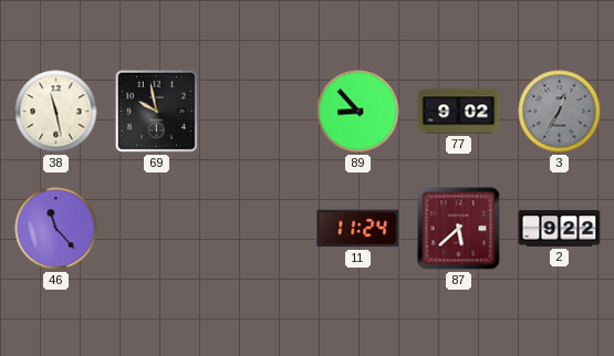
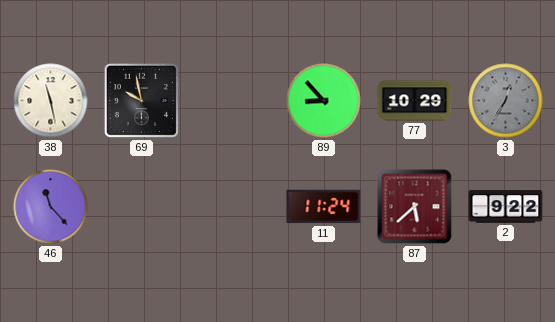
77: 9:02 -> 10:29
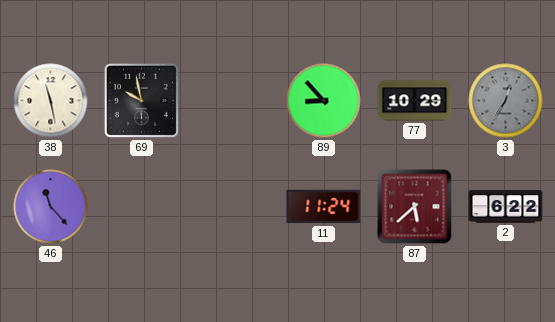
2: 9:22 -> 6:22
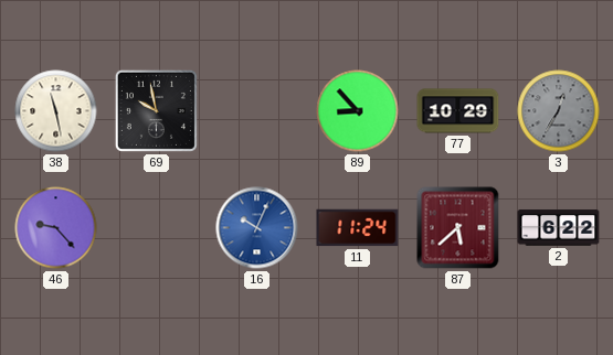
46: 11:23 -> 9:23
16: none -> 10:04
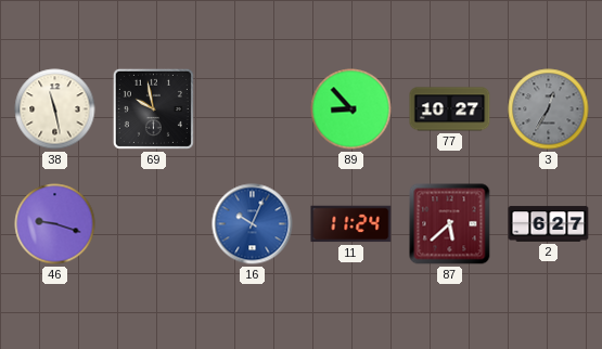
77: 10:29 -> 10:27
46: 9:23 -> 9:18
2: 6:22 -> 6:27
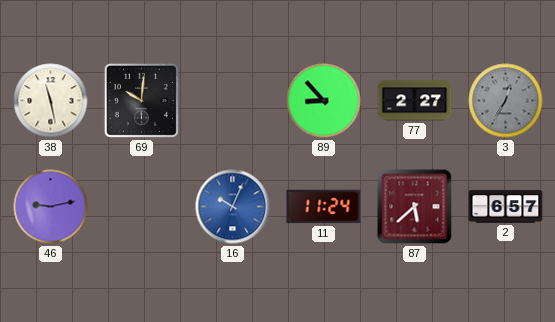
69: 9:58 -> 10:01
77: 10:27 -> 2:27
46: 9:18 -> 9:13
2: 6:27 -> 6:57
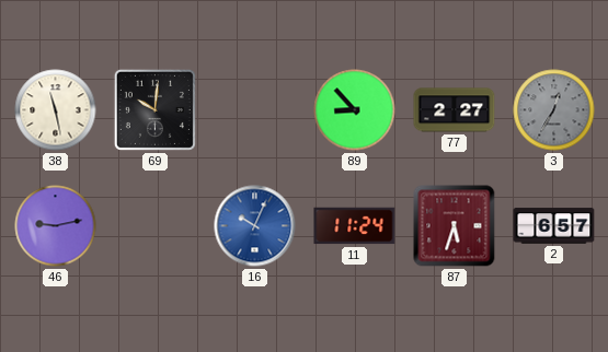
87: 5:38 -> 5:33
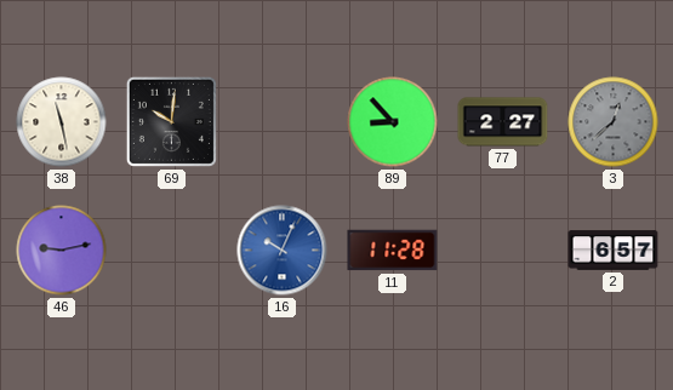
3: 12:35 -> 12:38
11: 11:24 -> 11:28
87: 5:33 -> none
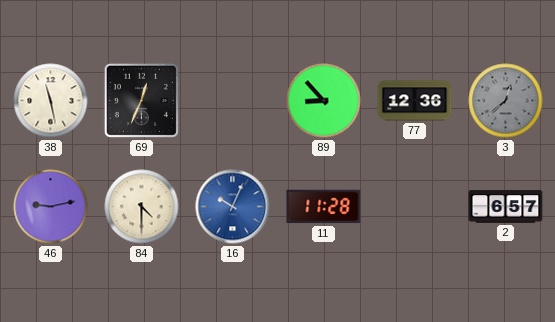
69: 10:01 -> 12:34
77: 2:27 -> 12:36
84: none -> 4:30
